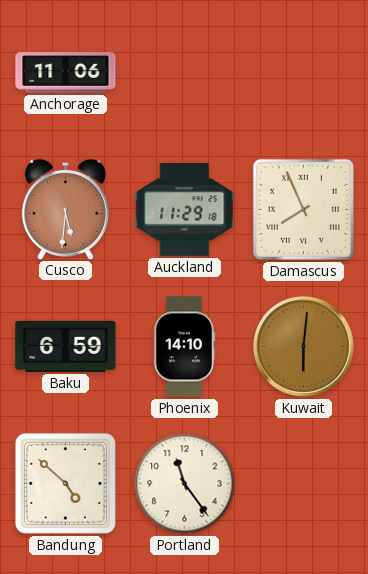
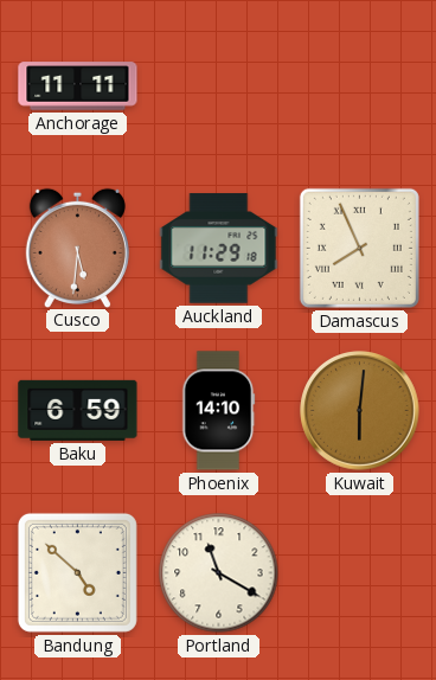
Anchorage: 11:06 -> 11:11
Portland: 11:24 -> 11:20
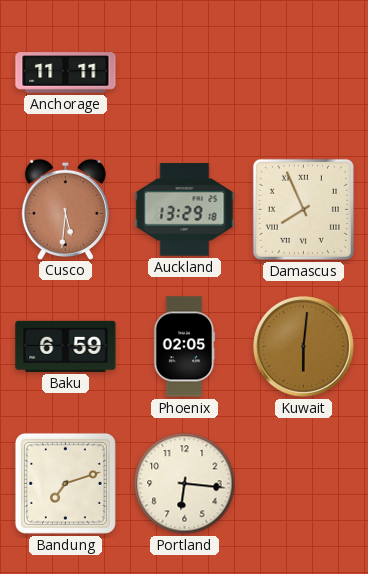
Auckland: 11:29 -> 13:29
Phoenix: 14:10 -> 02:05
Bandung: 4:52 -> 7:12
Portland: 11:20 -> 6:16
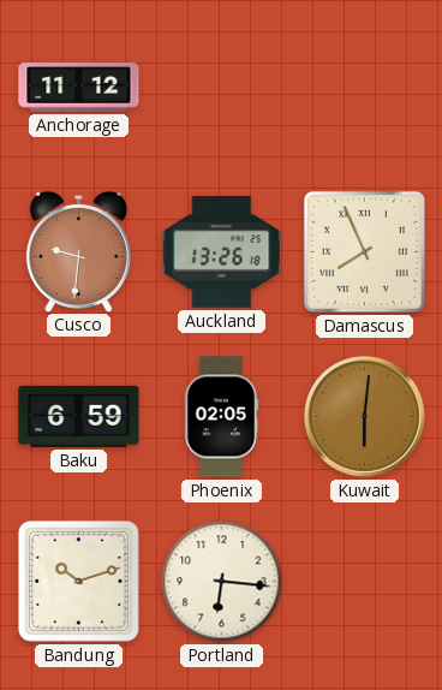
Anchorage: 11:11 -> 11:12
Cusco: 5:31 -> 9:31
Auckland: 13:29 -> 13:26
Bandung: 7:12 -> 10:12
